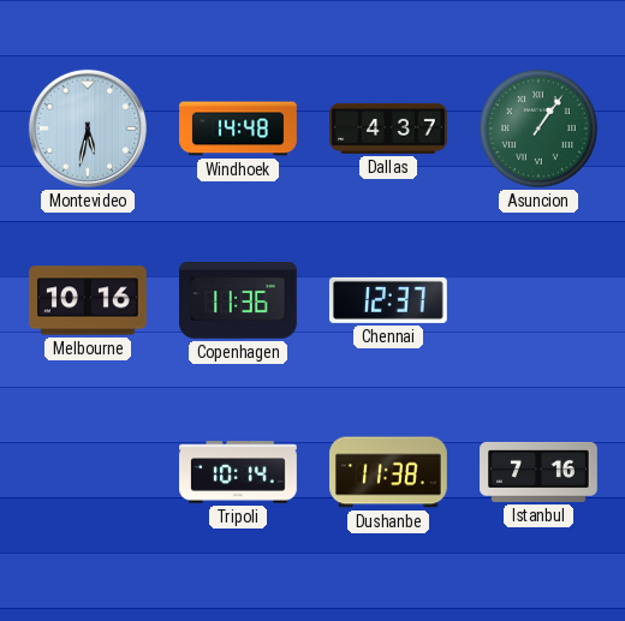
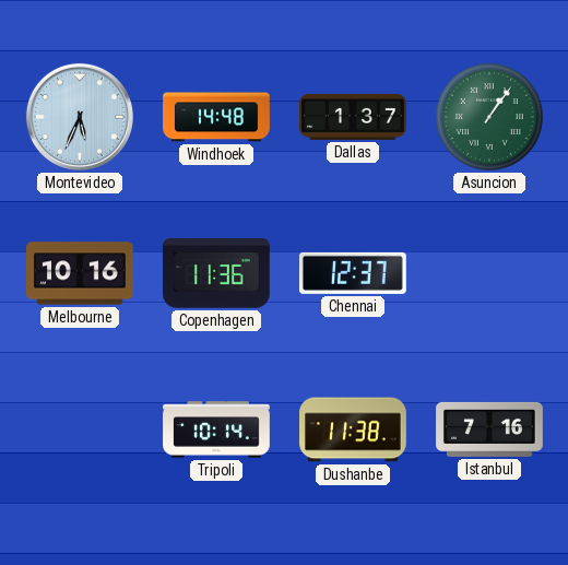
Montevideo: 5:32 -> 5:34
Dallas: 4:37 -> 1:37
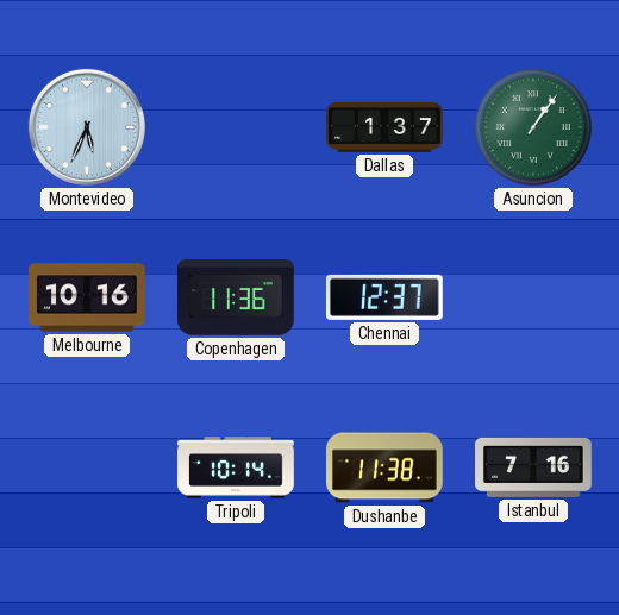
Windhoek: 14:48 -> none
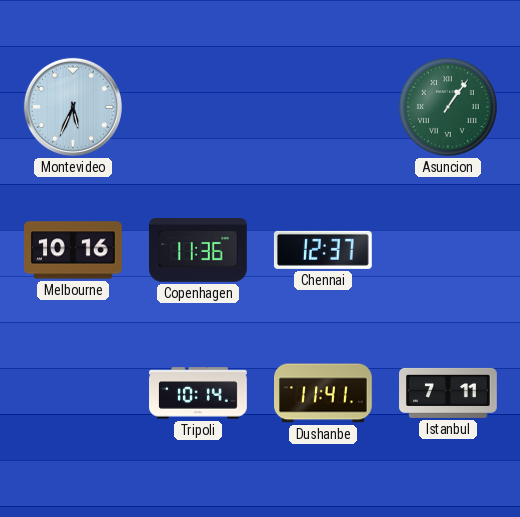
Dallas: 1:37 -> none
Dushanbe: 11:38 -> 11:41
Istanbul: 7:16 -> 7:11
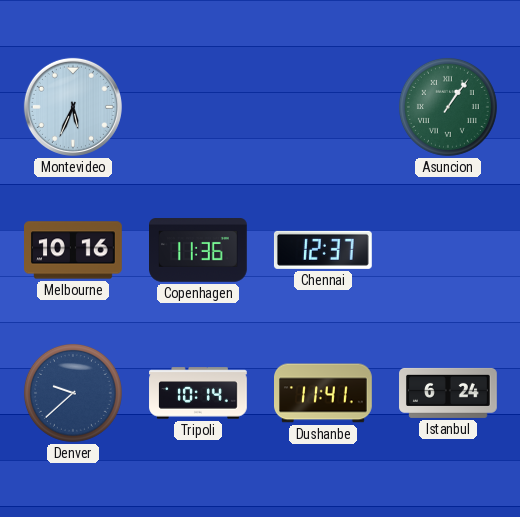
Denver: none -> 9:38
Istanbul: 7:11 -> 6:24
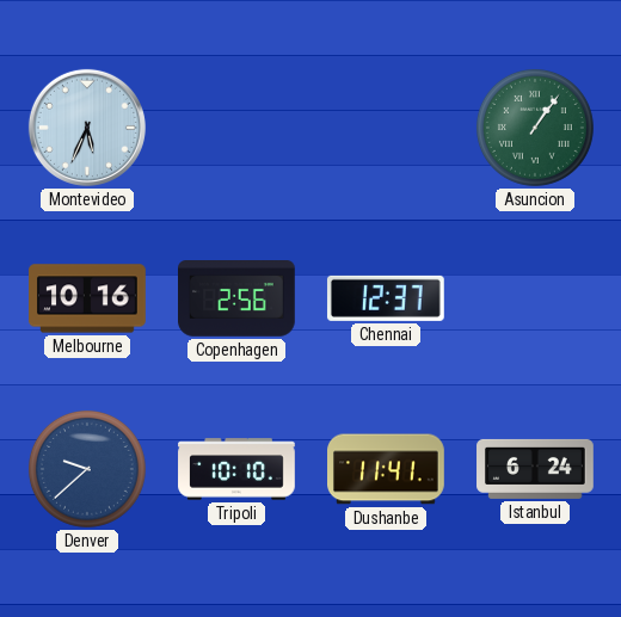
Copenhagen: 11:36 -> 2:56
Tripoli: 10:14 -> 10:10
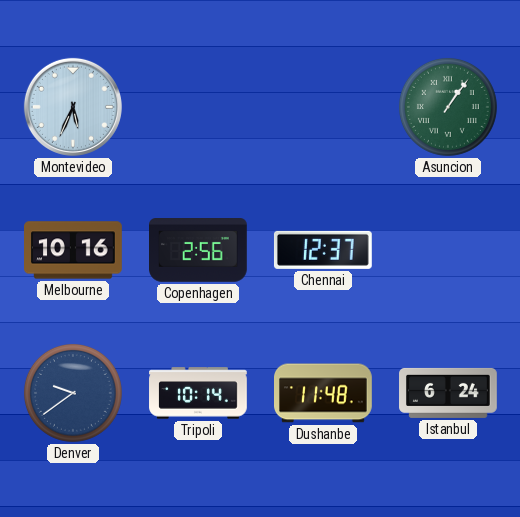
Denver: 9:38 -> 9:39
Tripoli: 10:10 -> 10:14
Dushanbe: 11:41 -> 11:48
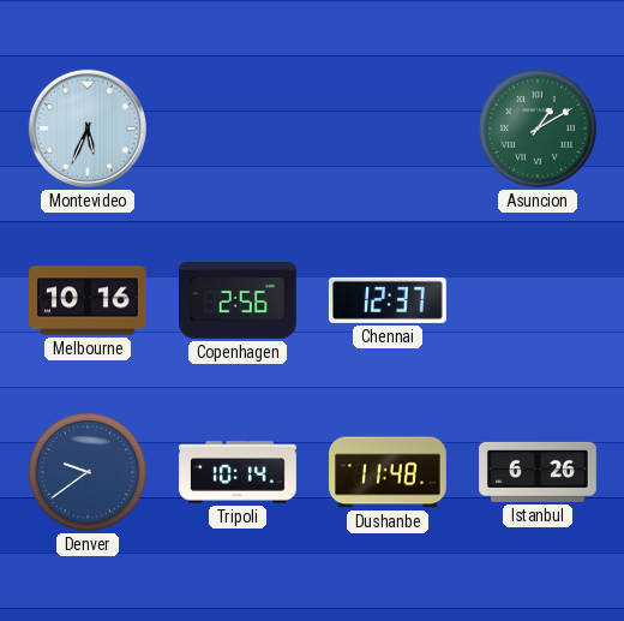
Asuncion: 1:06 -> 1:10
Istanbul: 6:24 -> 6:26
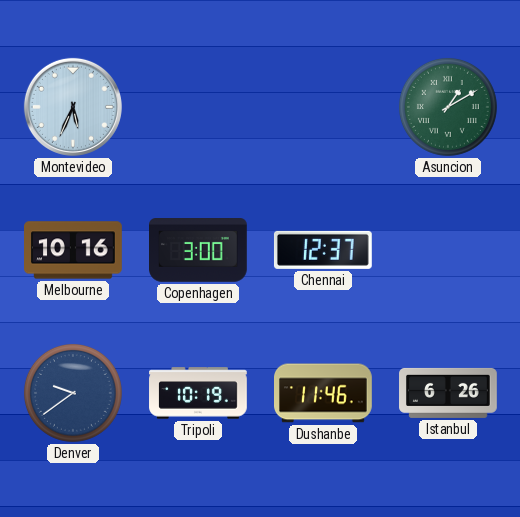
Copenhagen: 2:56 -> 3:00
Tripoli: 10:14 -> 10:19
Dushanbe: 11:48 -> 11:46
